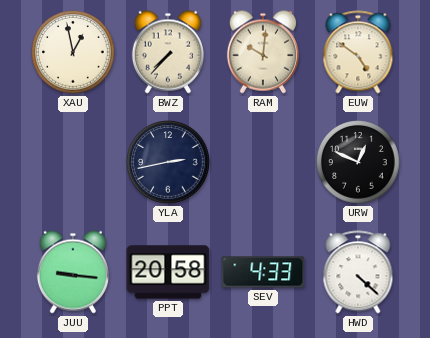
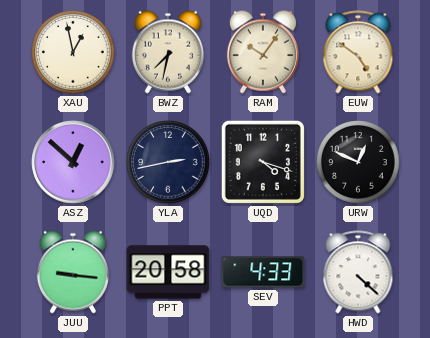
BWZ: 7:37 -> 7:32
RAM: 10:01 -> 10:06
ASZ: none -> 12:52
UQD: none -> 4:18
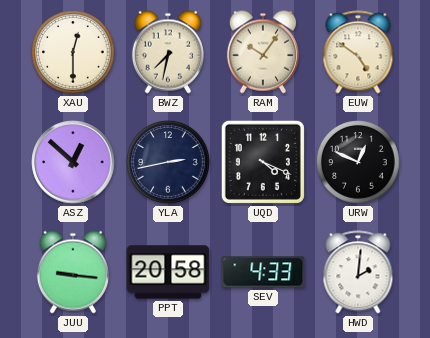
XAU: 12:58 -> 12:30
UQD: 4:18 -> 4:19
HWD: 4:22 -> 2:01
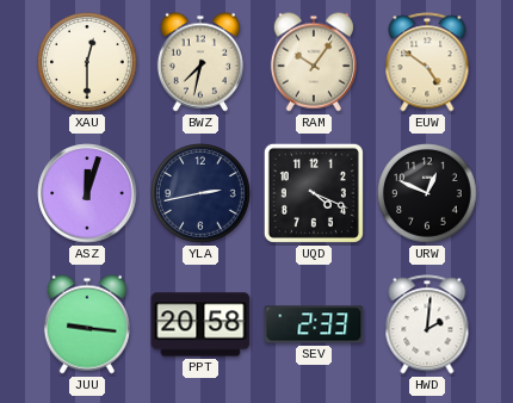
ASZ: 12:52 -> 12:03
SEV: 4:33 -> 2:33
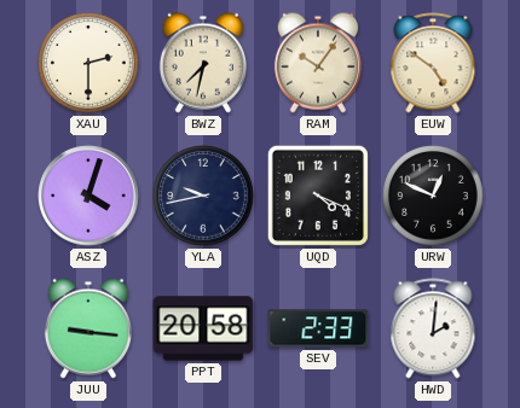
XAU: 12:30 -> 2:30
ASZ: 12:03 -> 4:03
YLA: 2:43 -> 9:43
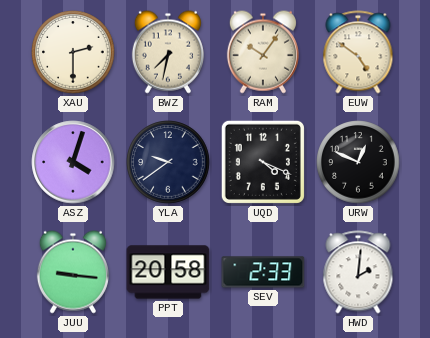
YLA: 9:43 -> 9:39
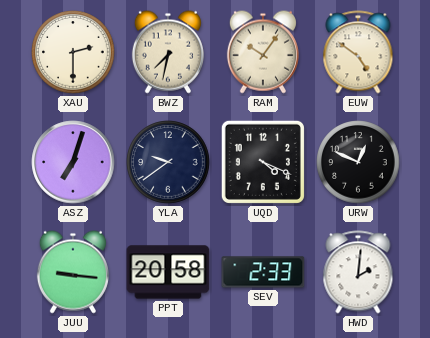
ASZ: 4:03 -> 7:03
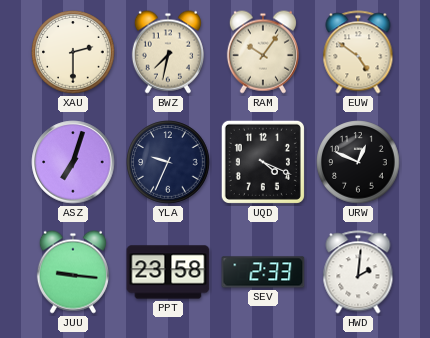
YLA: 9:39 -> 9:34
PPT: 20:58 -> 23:58
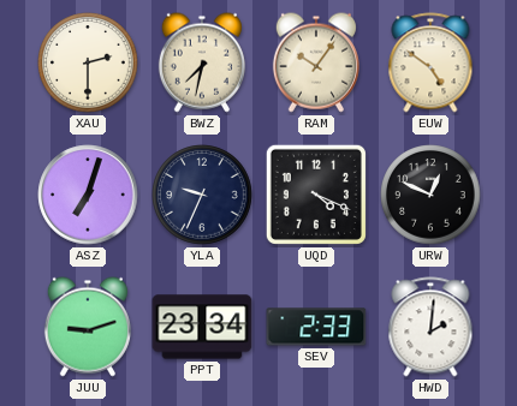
JUU: 9:16 -> 9:12
PPT: 23:58 -> 23:34
